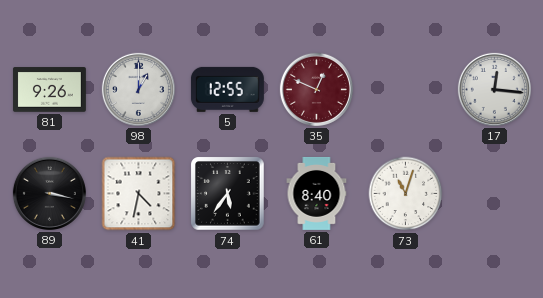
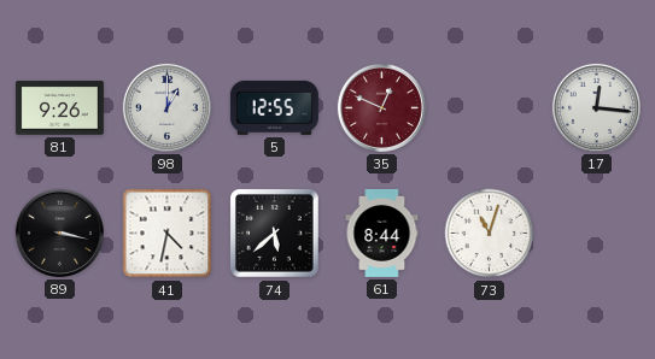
74: 5:36 -> 5:38
61: 8:40 -> 8:44
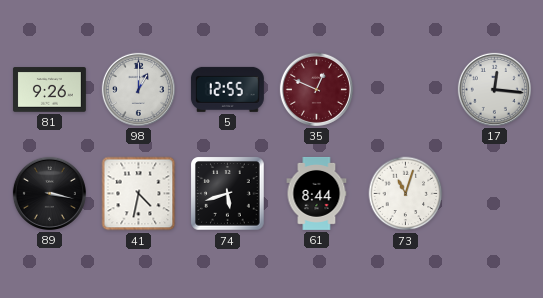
74: 5:38 -> 5:42
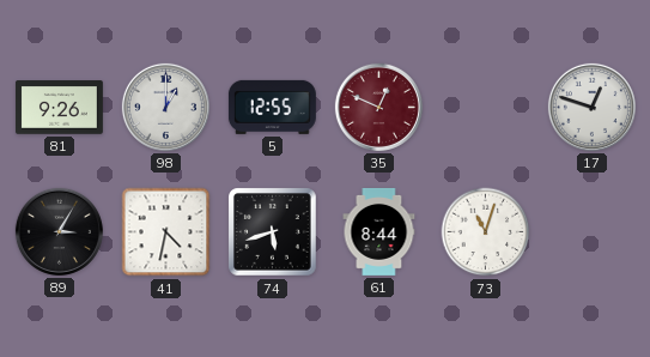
17: 12:16 -> 12:48
89: 3:17 -> 3:05
